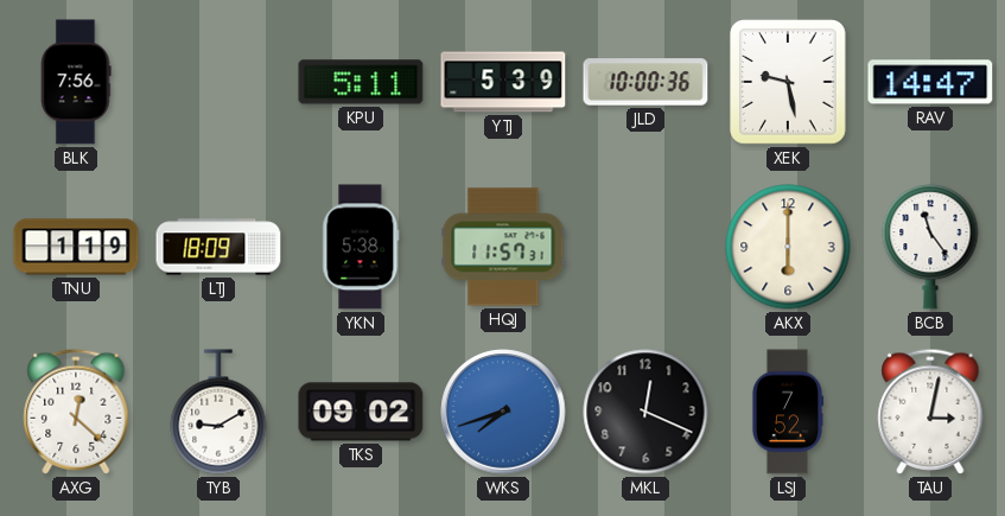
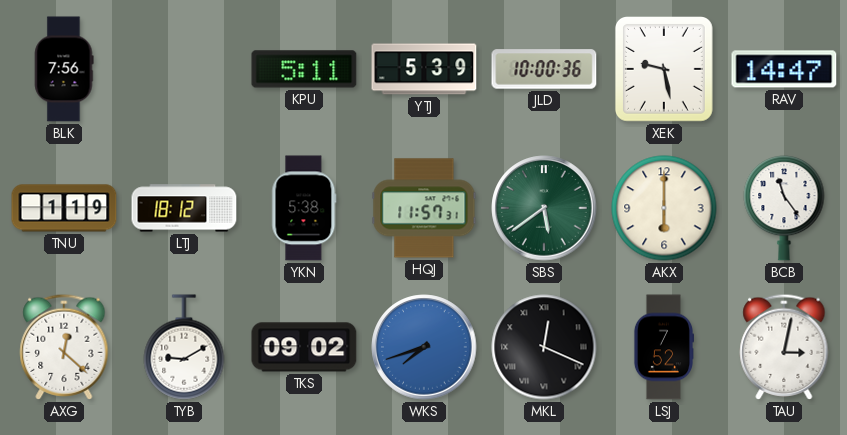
LTJ: 18:09 -> 18:12
SBS: none -> 5:39
MKL numerals: Arabic -> Roman
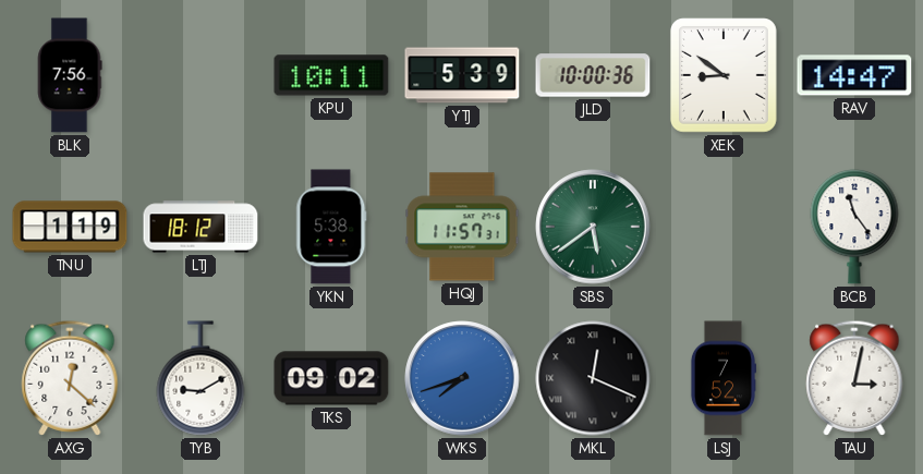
KPU: 5:11 -> 10:11
XEK: 9:28 -> 8:51
AKX: 6:00 -> none
